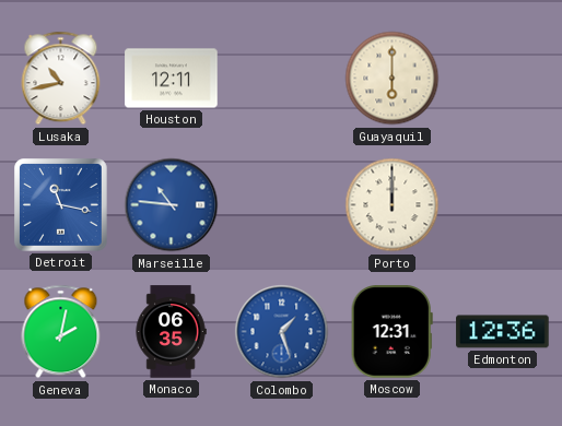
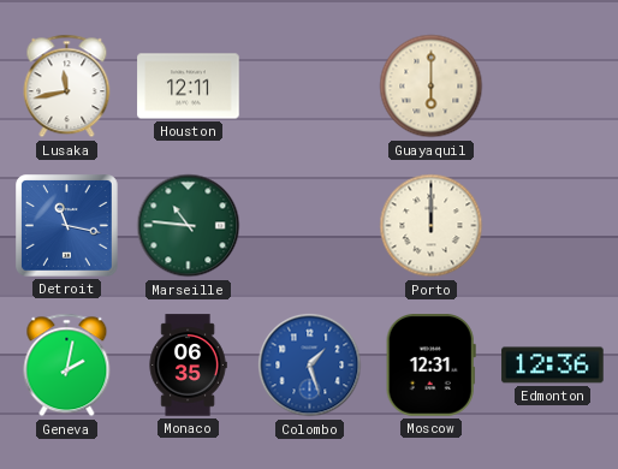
Lusaka: 10:43 -> 11:43
Marseille dial: blue -> green
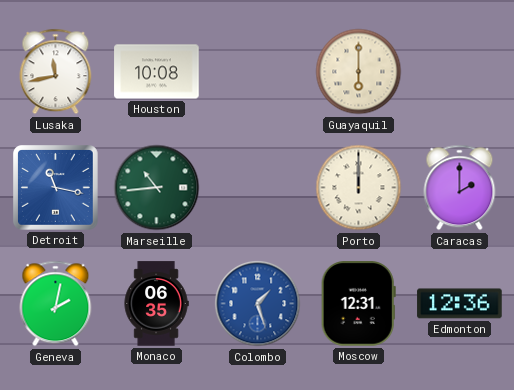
Houston: 12:11 -> 10:08
Marseille: 10:46 -> 10:44
Caracas: none -> 2:00
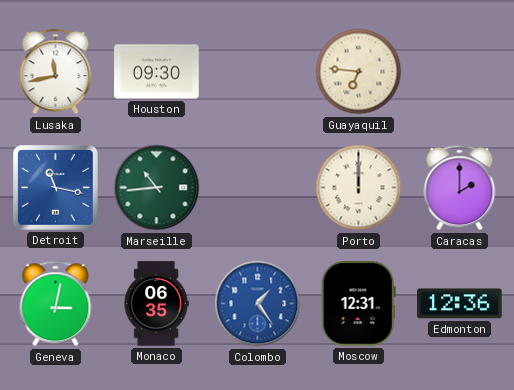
Houston: 10:08 -> 09:30
Guayaquil: 6:00 -> 6:46
Geneva: 2:02 -> 3:02
Colombo: 1:27 -> 1:24
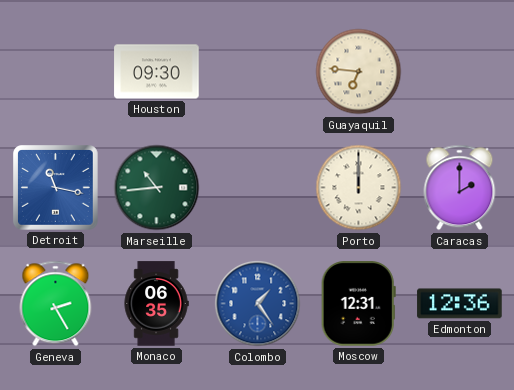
Lusaka: 11:43 -> none
Geneva: 3:02 -> 2:25
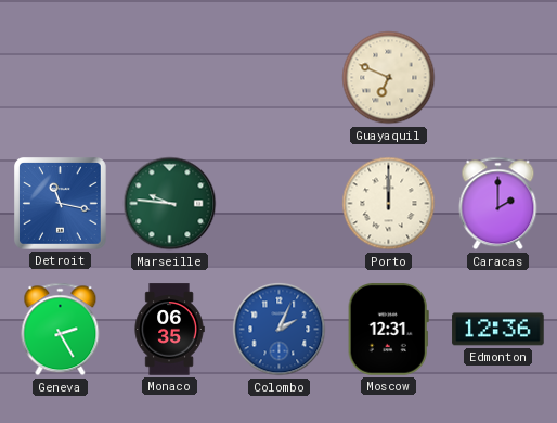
Houston: 09:30 -> none
Guayaquil: 6:46 -> 6:49
Marseille: 10:44 -> 9:46
Colombo: 1:24 -> 2:04
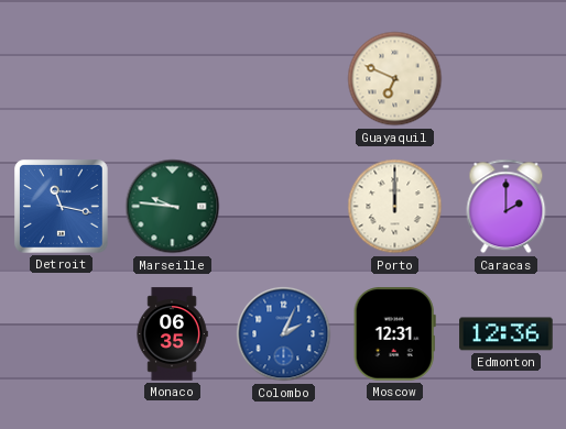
Geneva: 2:25 -> none
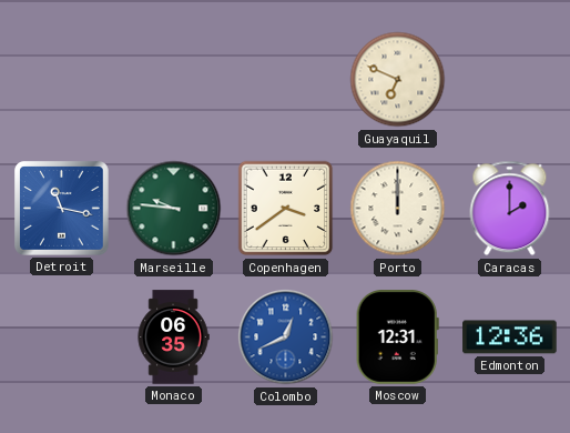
Copenhagen: none -> 3:39
Colombo: 2:04 -> 12:41
